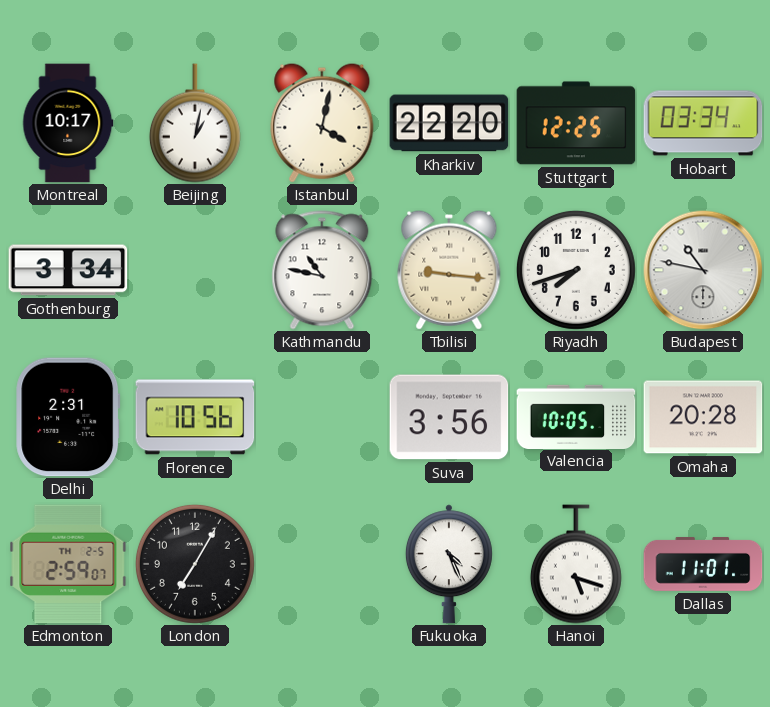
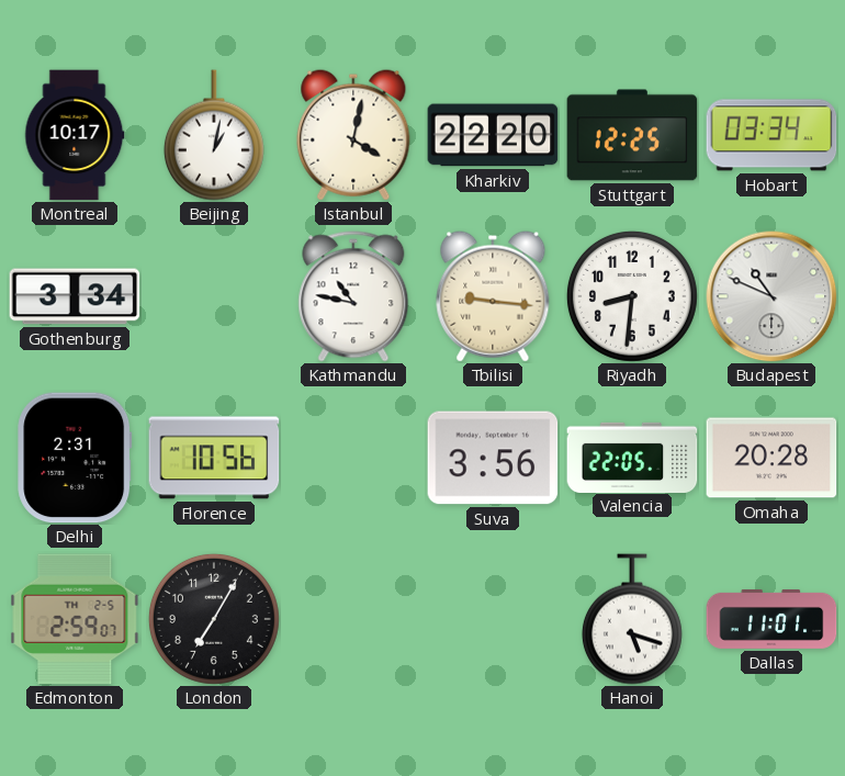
Riyadh: 7:42 -> 8:31
Budapest: 10:47 -> 10:49
Valencia: 10:05 -> 22:05
Fukuoka: 4:26 -> none
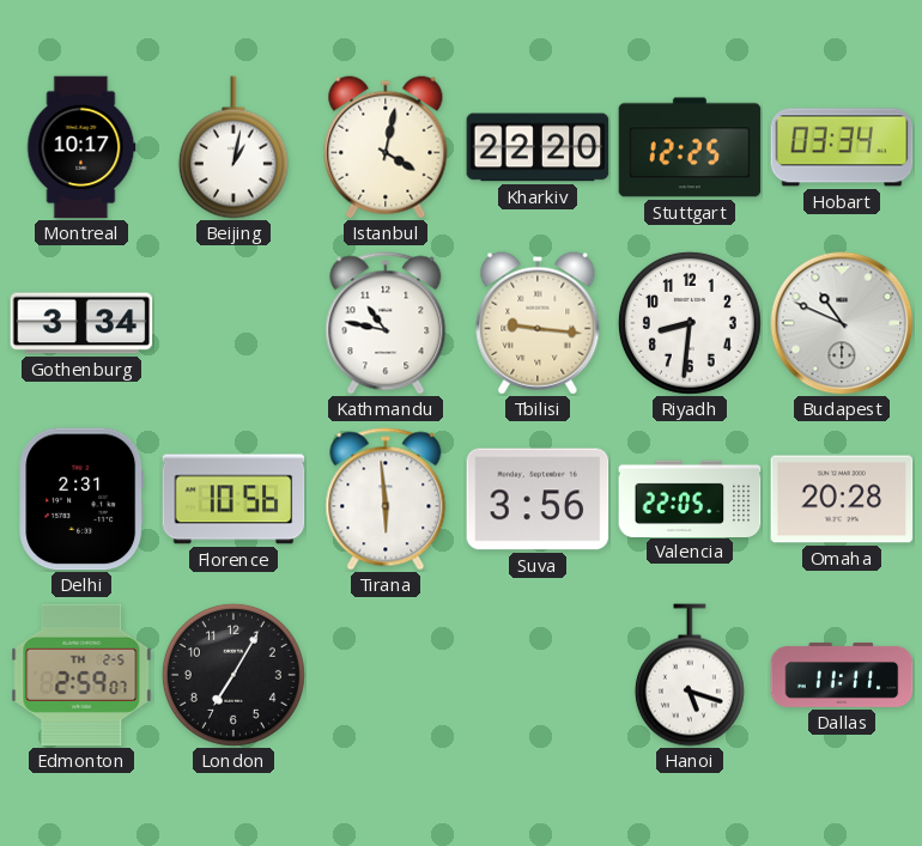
Tirana: none -> 5:59
Dallas: 11:01 -> 11:11
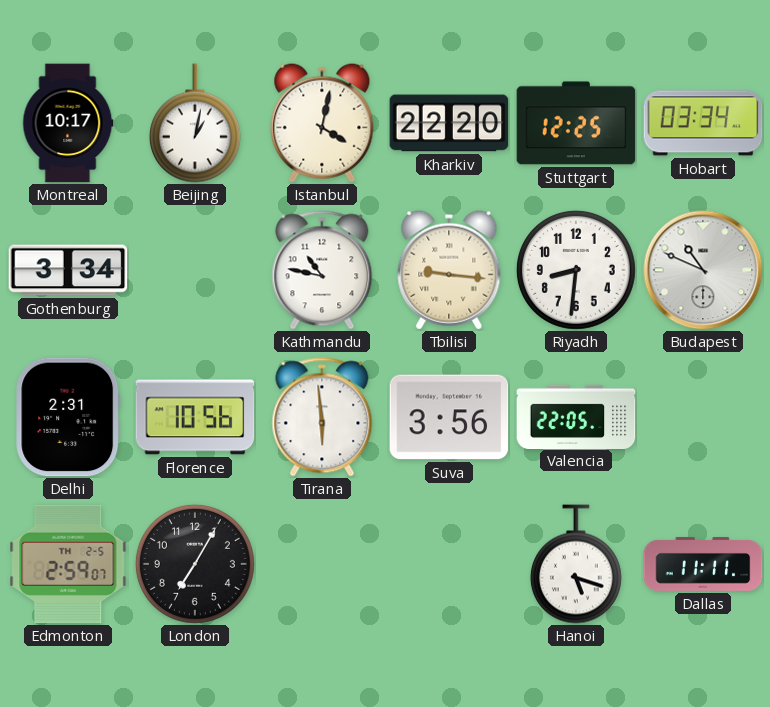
Omaha: 20:28 -> none
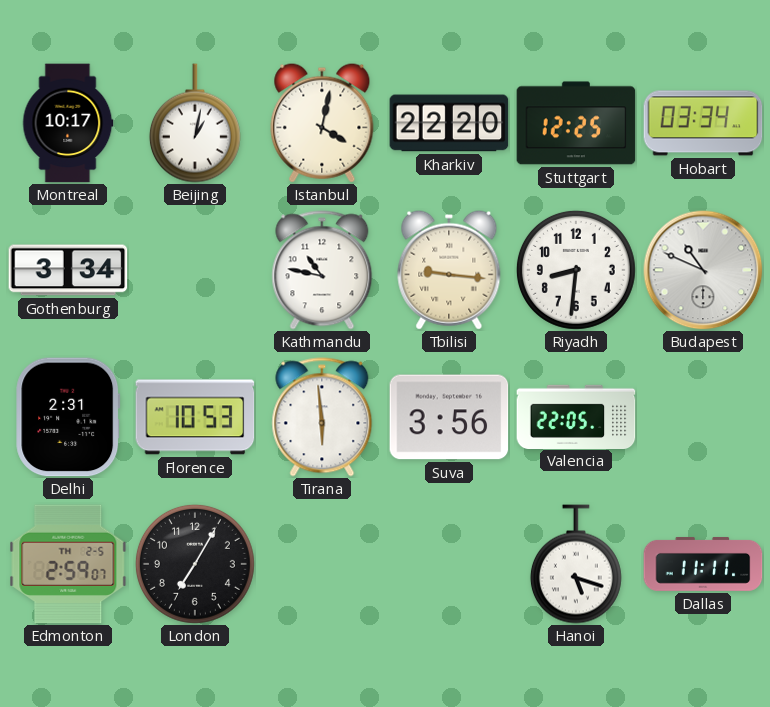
Florence: 10:56 -> 10:53
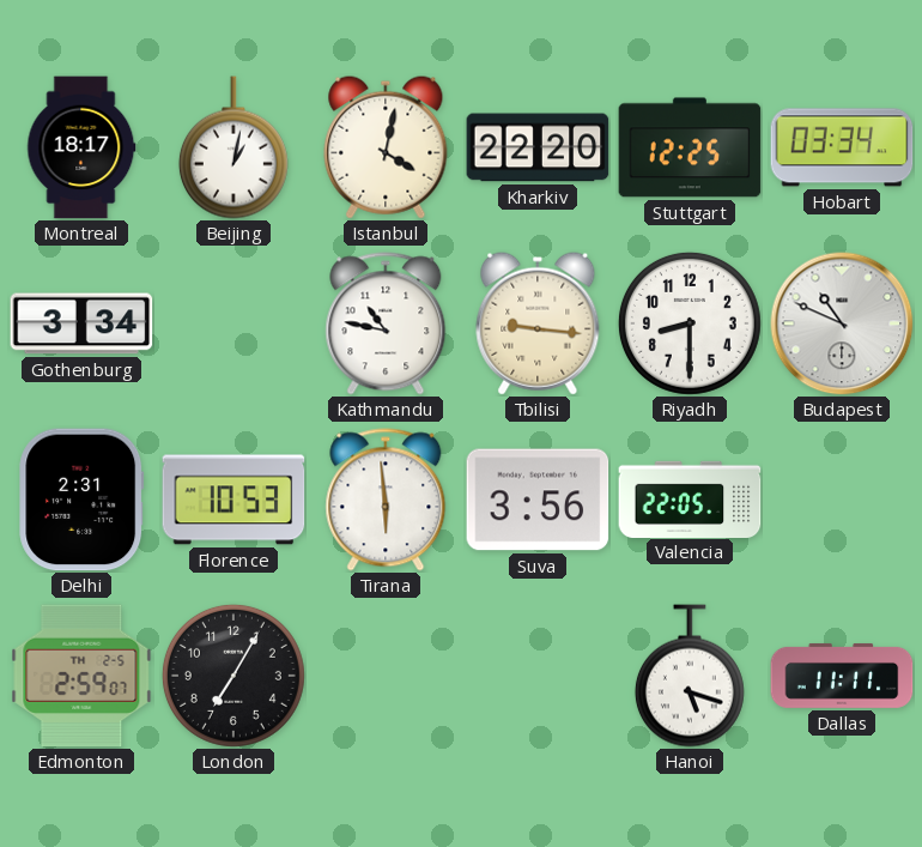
Montreal: 10:17 -> 18:17
Riyadh: 8:31 -> 8:30
